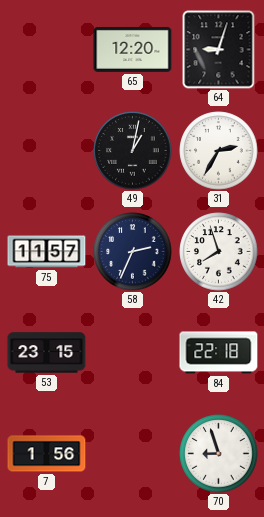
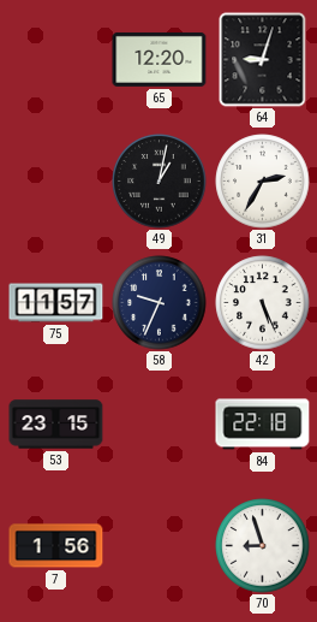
58: 2:34 -> 9:34
42: 7:57 -> 5:26
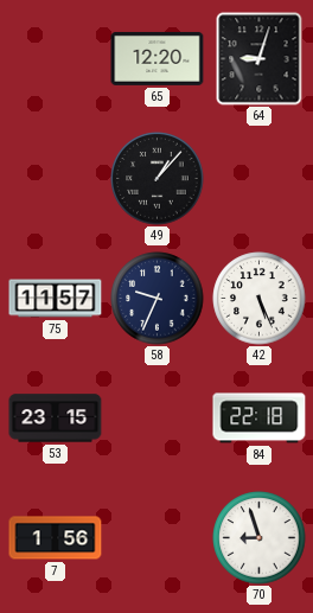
49: 1:02 -> 1:07
31: 2:35 -> none
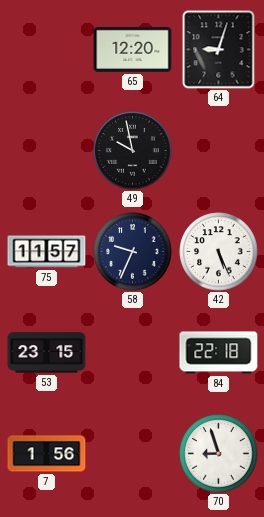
49: 1:07 -> 9:58
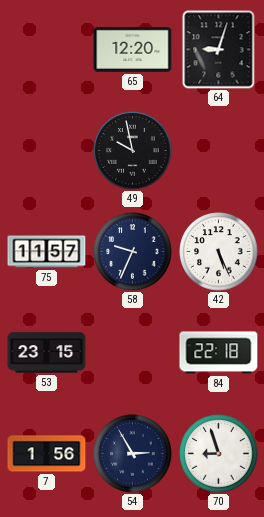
54: none -> 2:55
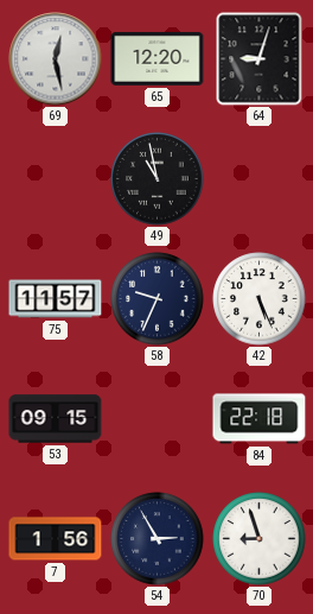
69: none -> 12:28
49: 9:58 -> 10:58
53: 23:15 -> 09:15
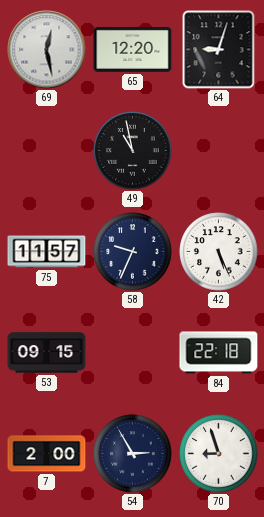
7: 1:56 -> 2:00
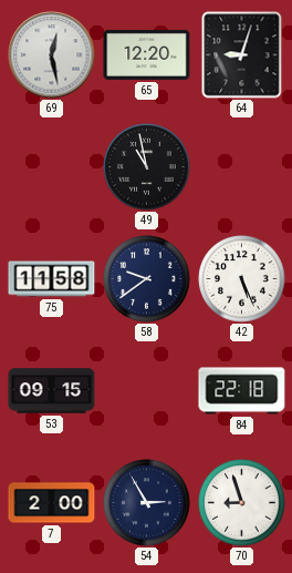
75: 11:57 -> 11:58
58: 9:34 -> 9:39
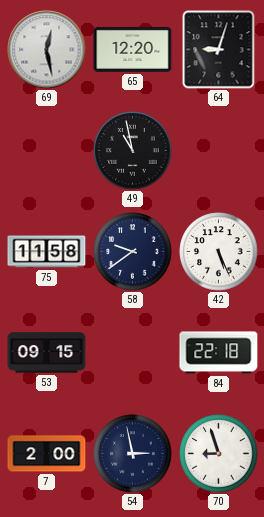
54: 2:55 -> 2:58
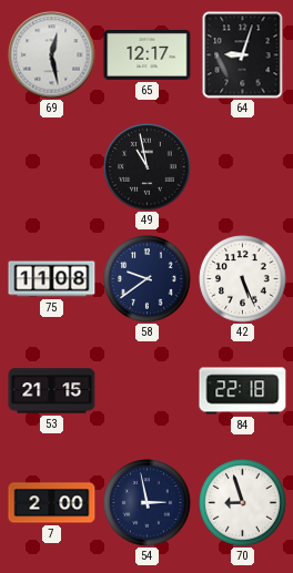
65: 12:20 -> 12:17
75: 11:58 -> 11:08
53: 09:15 -> 21:15
